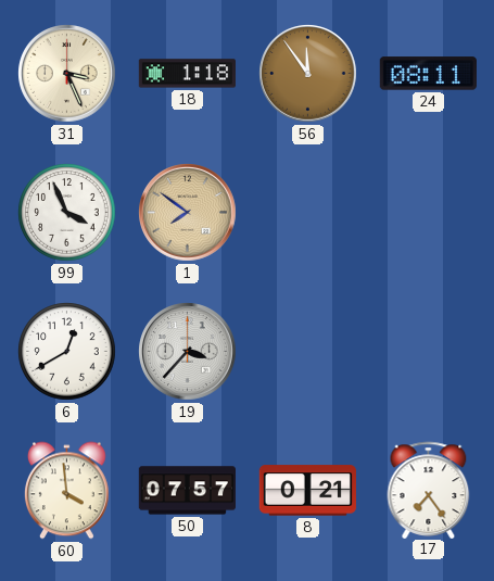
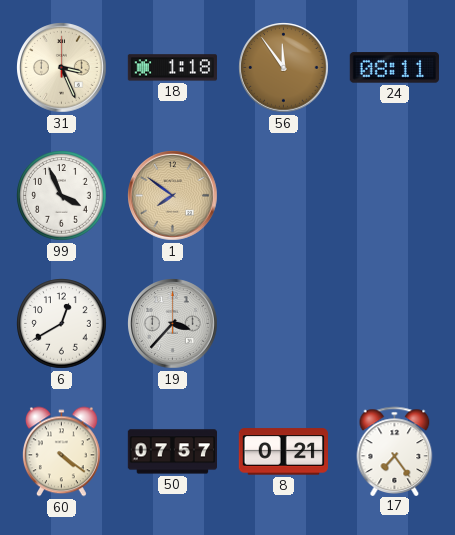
60: 3:59 -> 4:21
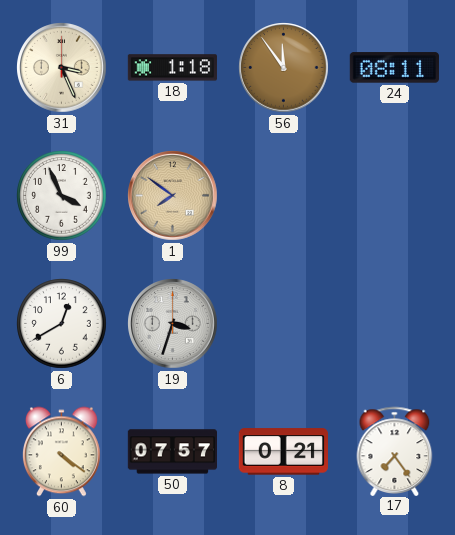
19: 3:37 -> 3:33
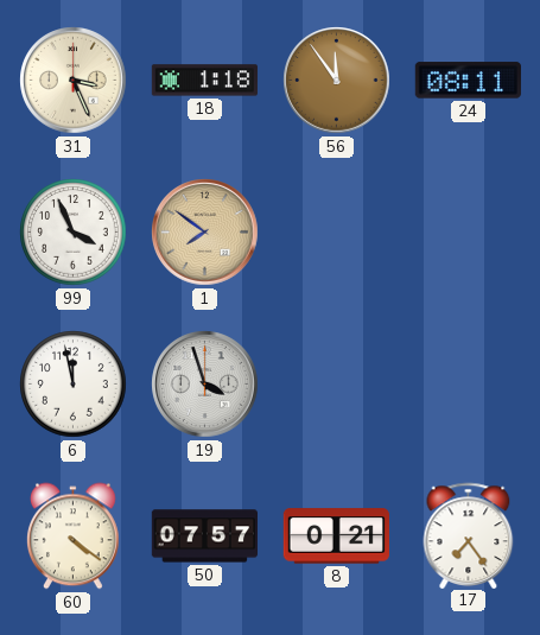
6: 12:40 -> 11:58
19: 3:33 -> 3:57
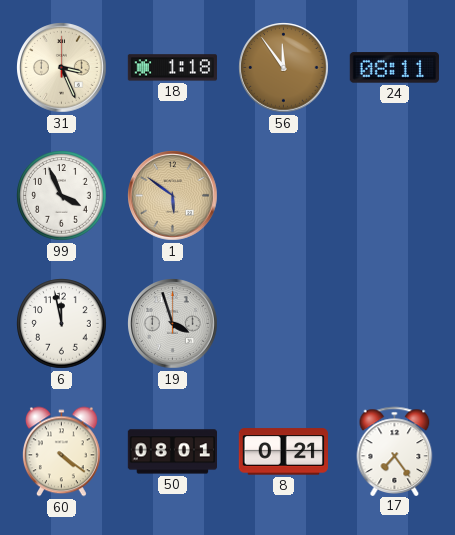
1: 7:51 -> 5:51
50: 07:57 -> 08:01
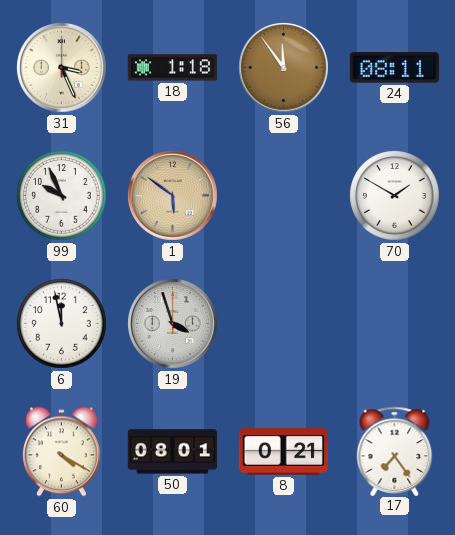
99: 3:56 -> 9:56
70: none -> 1:50
60: 4:21 -> 4:20
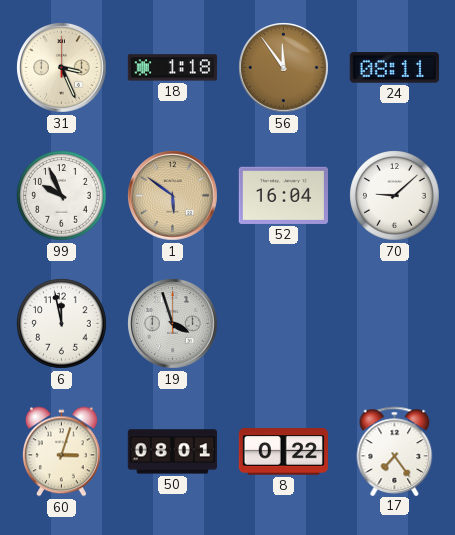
52: none -> 16:04
70: 1:50 -> 9:08
60: 4:20 -> 3:03
8: 0:21 -> 0:22
